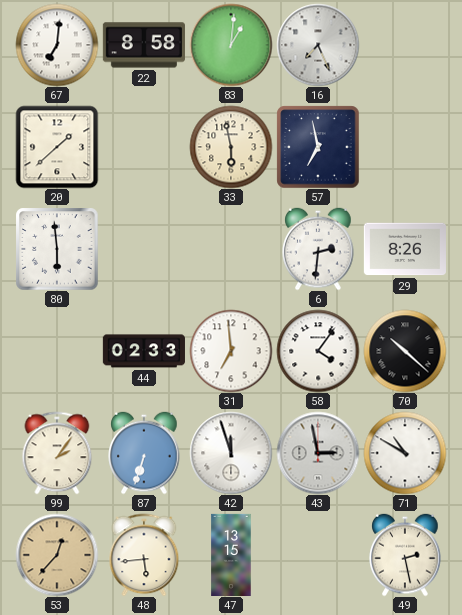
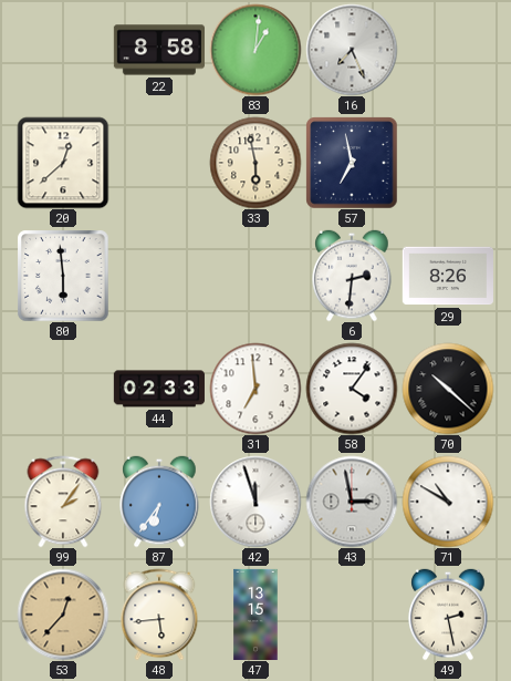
67: 7:01 -> none
20: 1:38 -> 12:38
87: 6:33 -> 6:36
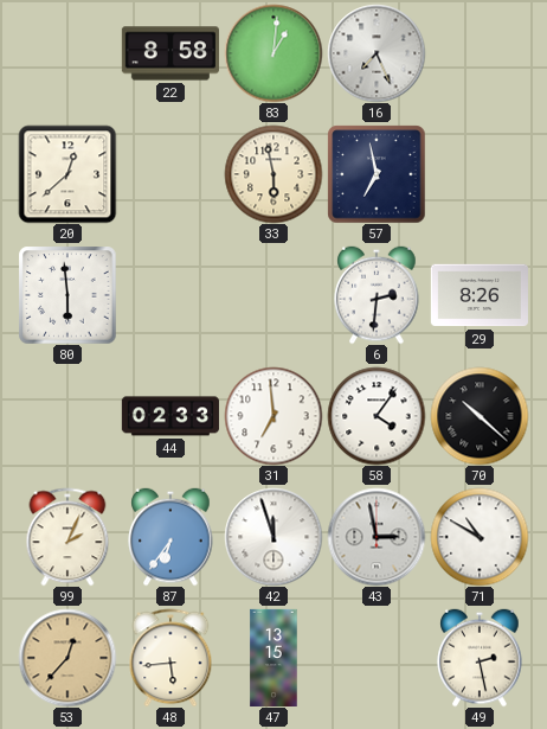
99: 2:06 -> 2:04
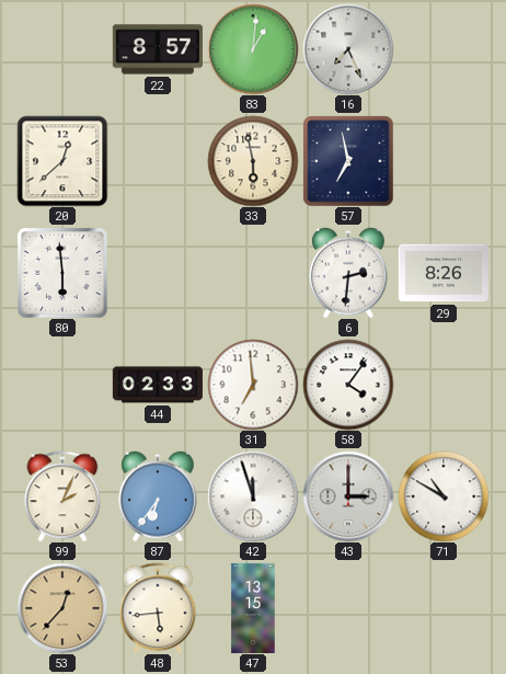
22: 8:58 -> 8:57
70: 10:22 -> none
43: 2:58 -> 3:00
49: 2:28 -> none
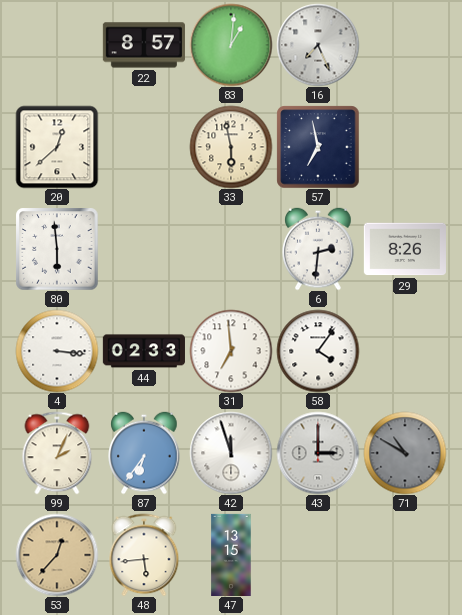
4: none -> 3:16
71 dial: white -> grey
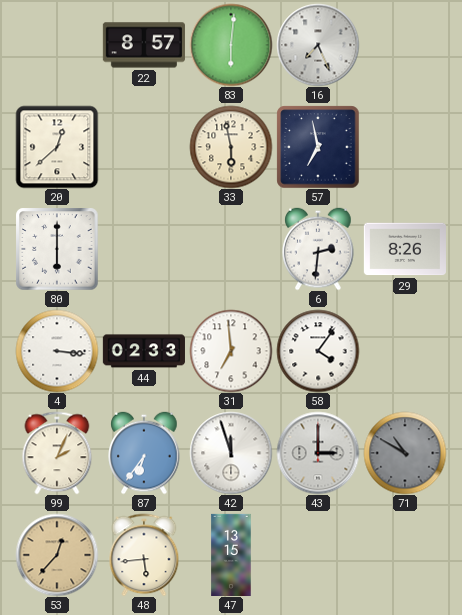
83: 1:01 -> 6:01
80: 5:59 -> 6:00
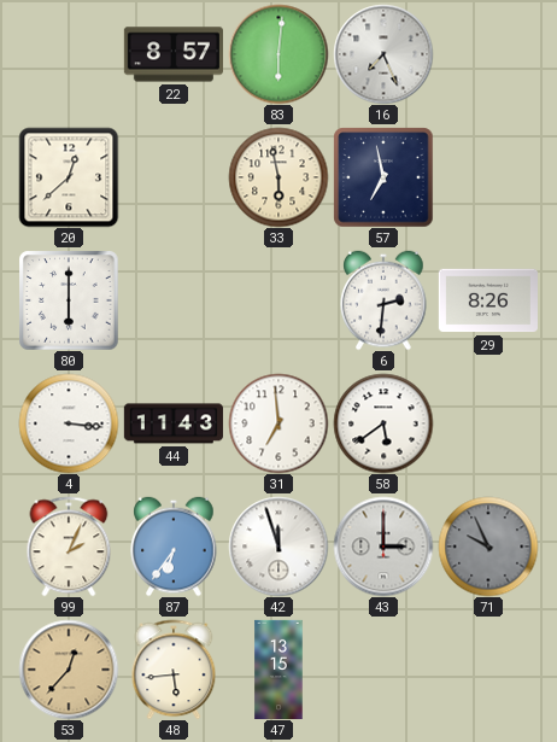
44: 02:33 -> 11:43
58: 4:06 -> 5:39
71: 10:50 -> 9:56
